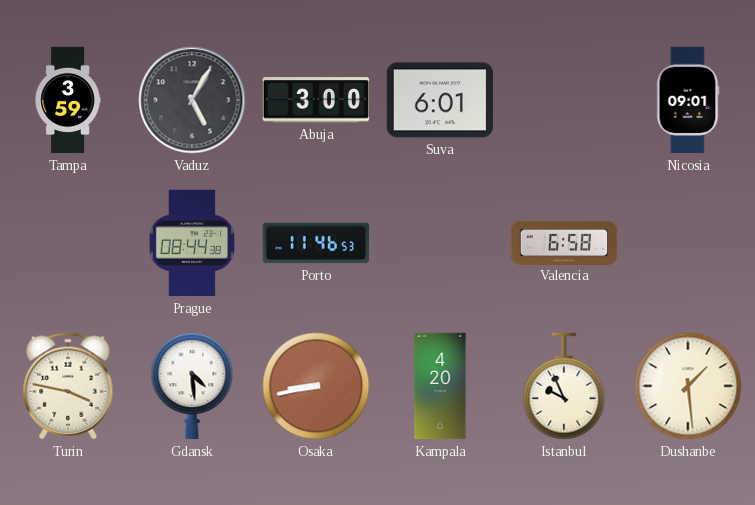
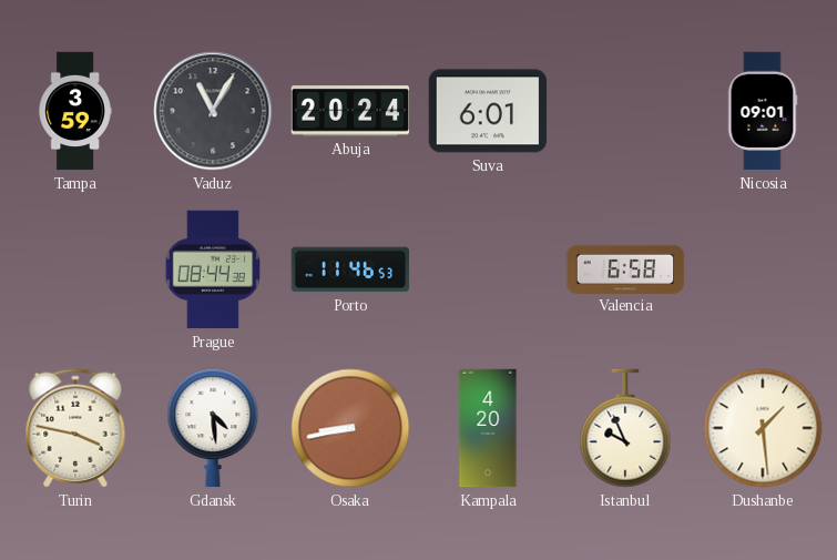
Vaduz: 5:05 -> 11:05
Abuja: 3:00 -> 20:24
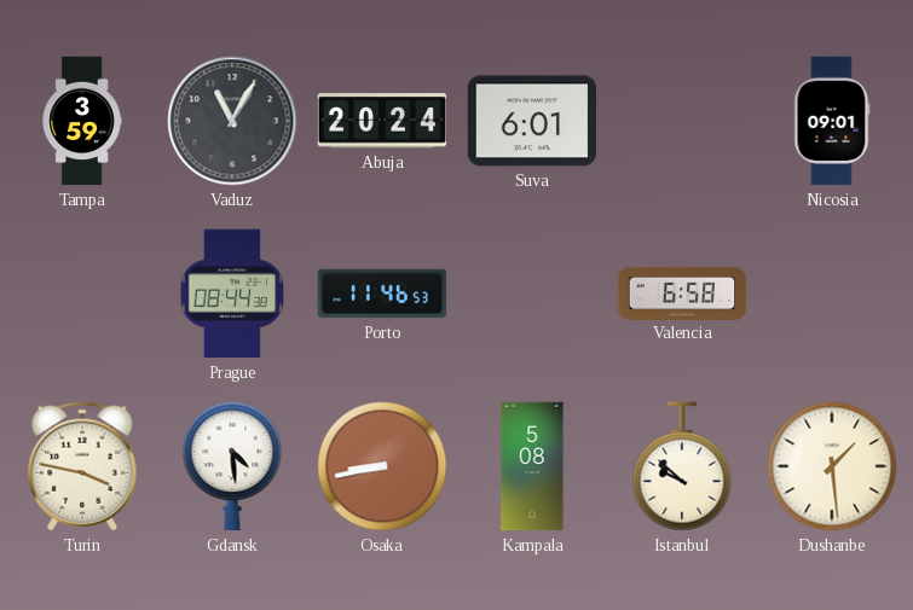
Kampala: 4:20 -> 5:08
Istanbul: 9:56 -> 9:52
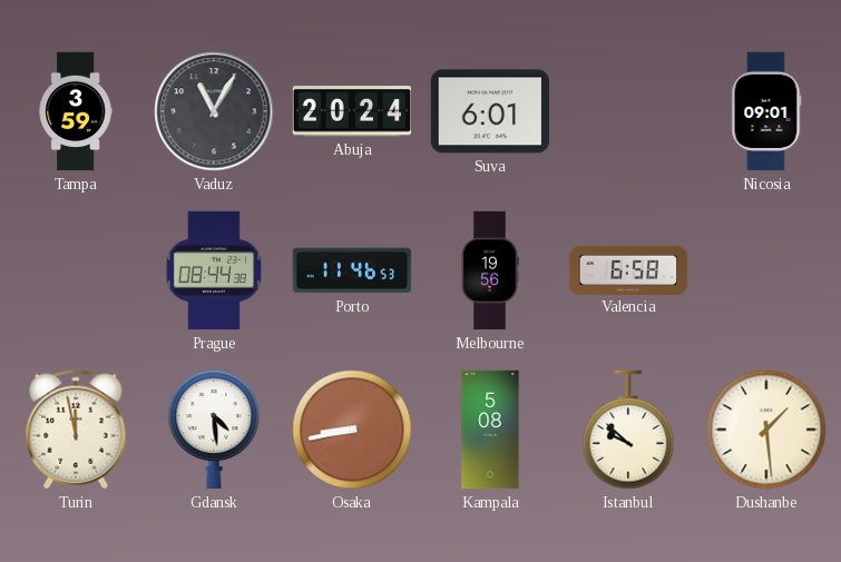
Melbourne: none -> 19:56
Turin: 3:47 -> 11:58
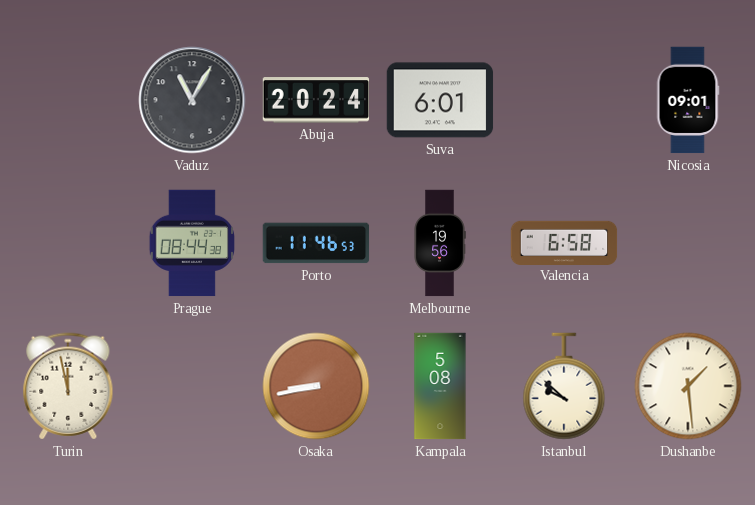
Tampa: 3:59 -> none
Gdansk: 4:29 -> none
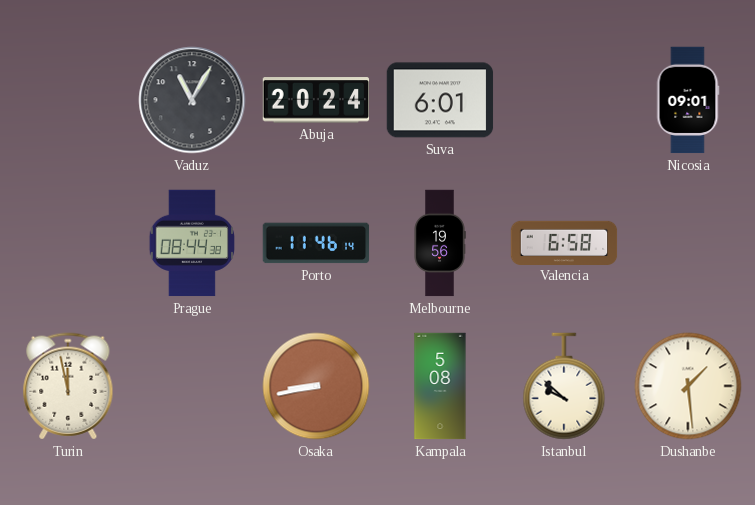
Porto: 11:46:53 -> 11:46:14
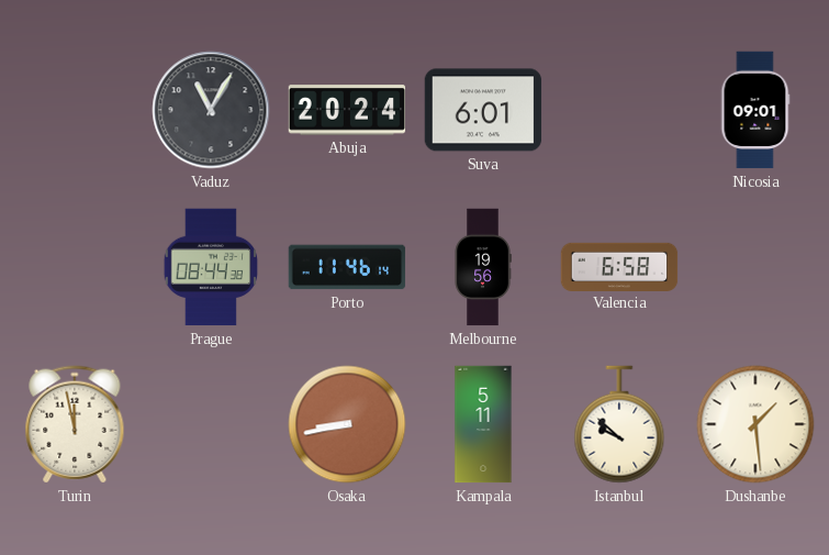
Kampala: 5:08 -> 5:11
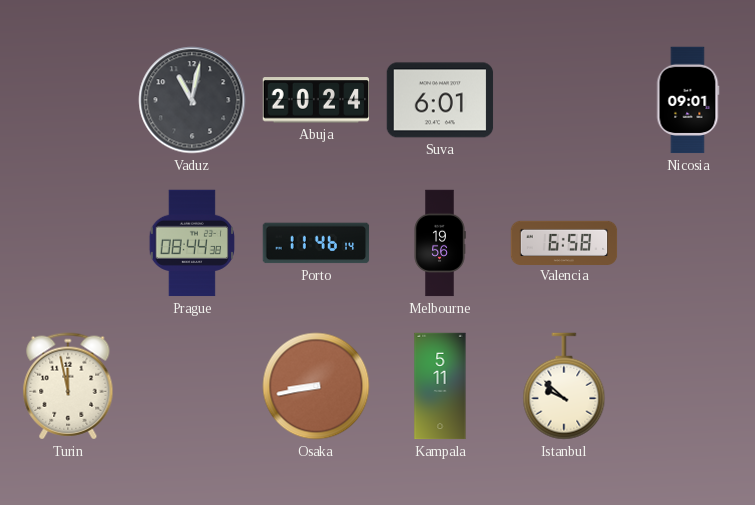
Vaduz: 11:05 -> 11:02
Dushanbe: 1:29 -> none
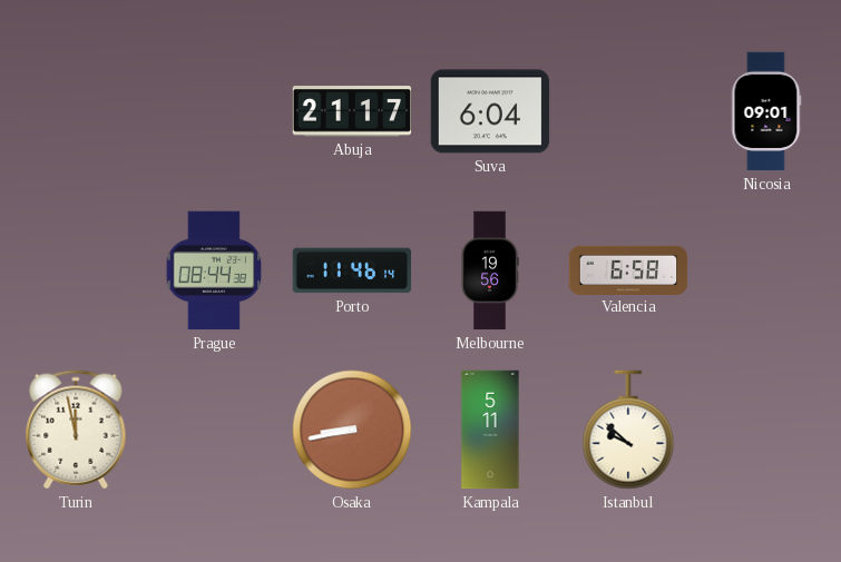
Vaduz: 11:02 -> none
Abuja: 20:24 -> 21:17
Suva: 6:01 -> 6:04
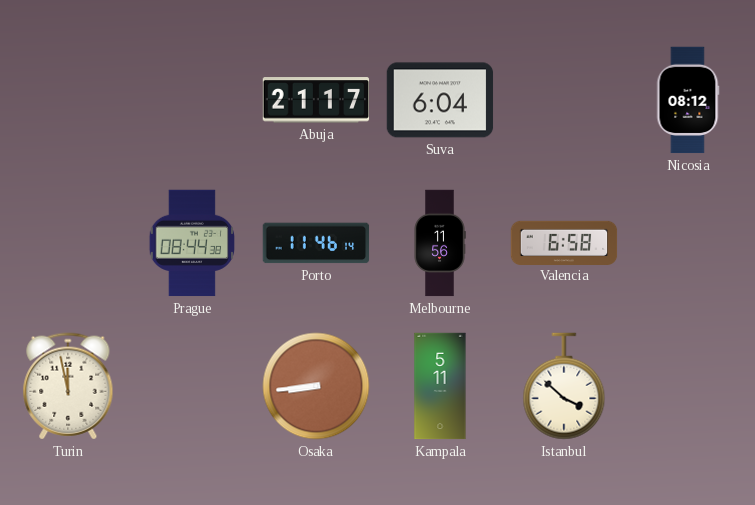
Nicosia: 09:01 -> 08:12
Melbourne: 19:56 -> 11:56
Osaka: 8:43 -> 8:44
Istanbul: 9:52 -> 3:52
